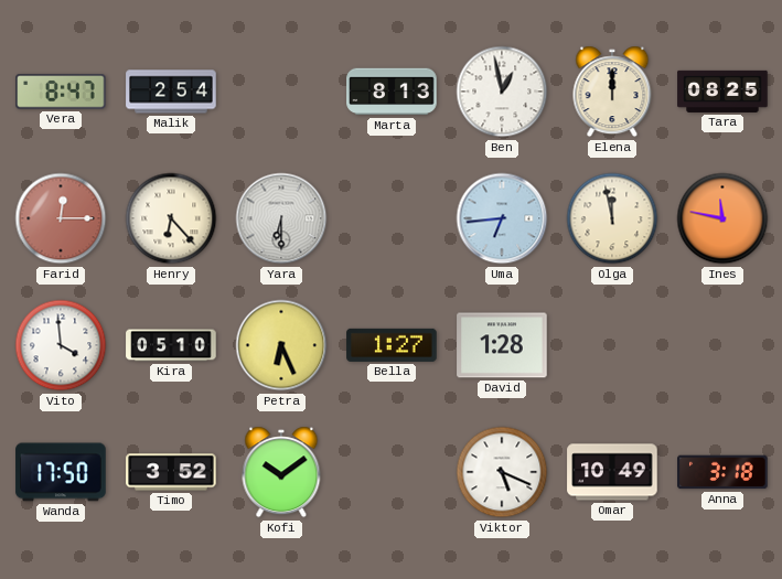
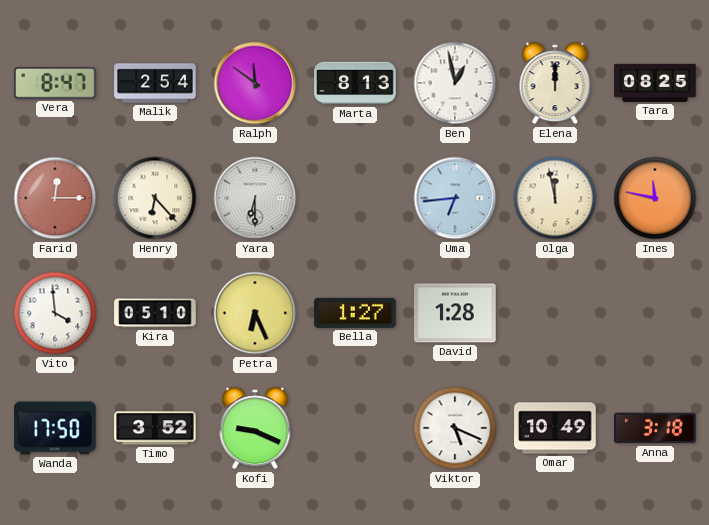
Ralph: none -> 11:51
Kofi: 10:09 -> 9:19
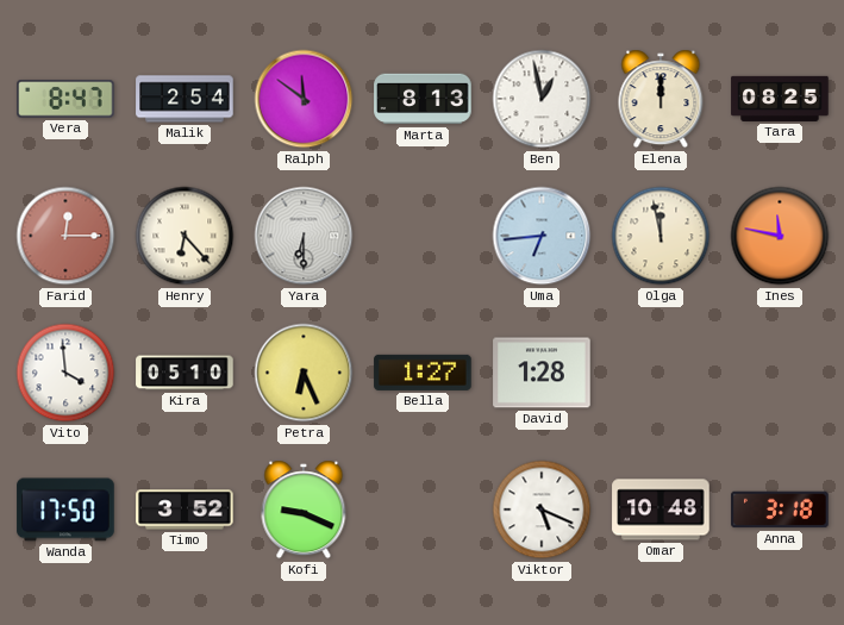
Omar: 10:49 -> 10:48
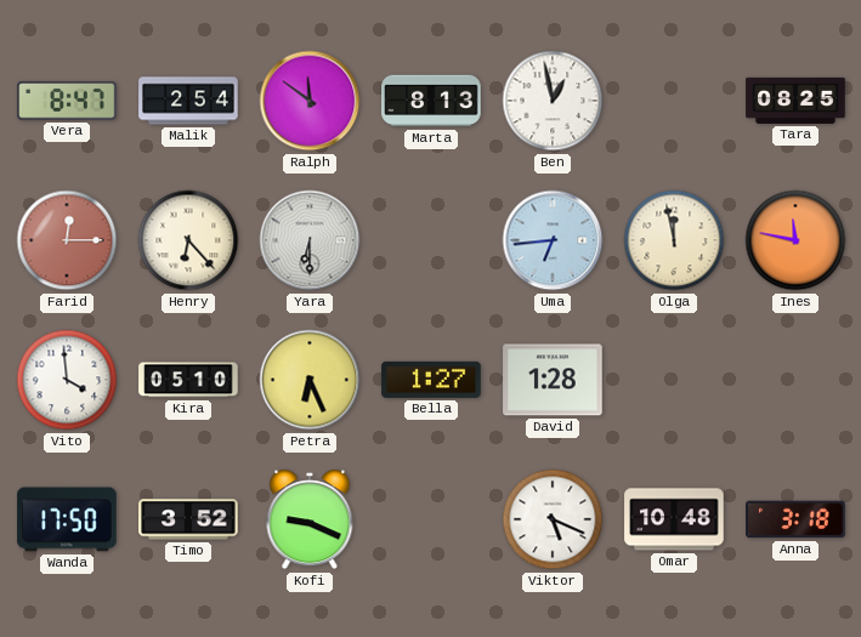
Elena: 12:00 -> none
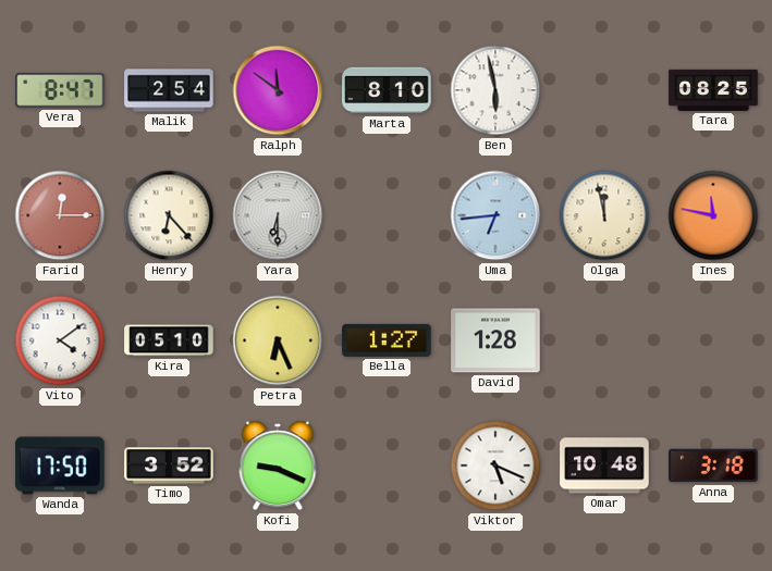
Marta: 8:13 -> 8:10
Ben: 12:58 -> 5:58
Vito: 3:59 -> 4:09
